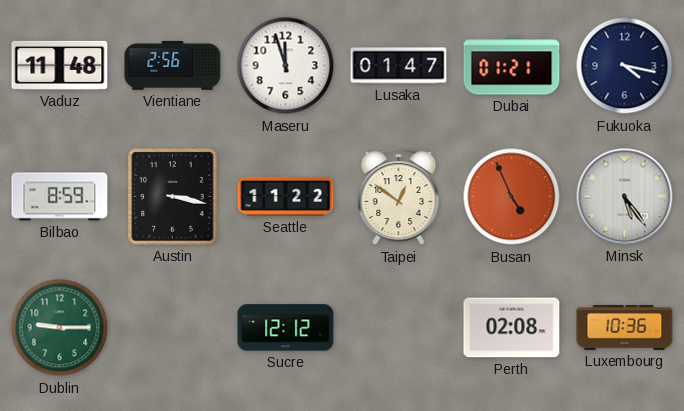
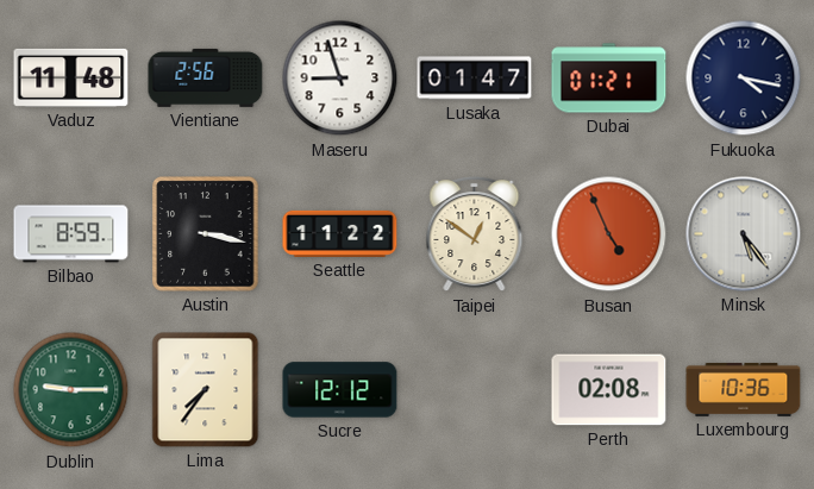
Maseru: 11:57 -> 8:57
Lima: none -> 7:36
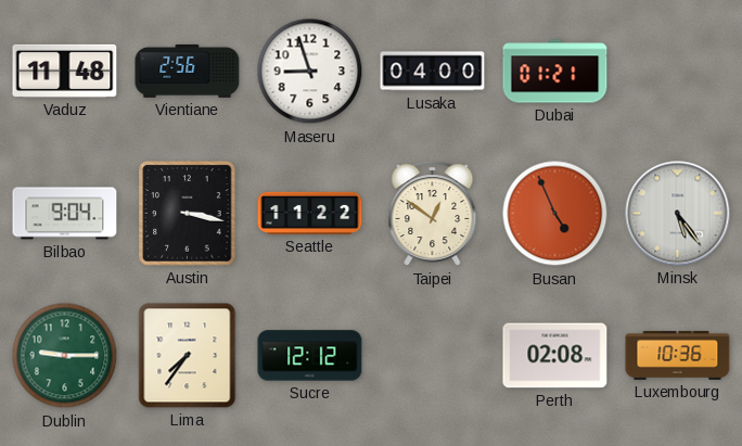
Lusaka: 01:47 -> 04:00
Fukuoka: 4:17 -> none
Bilbao: 8:59 -> 9:04
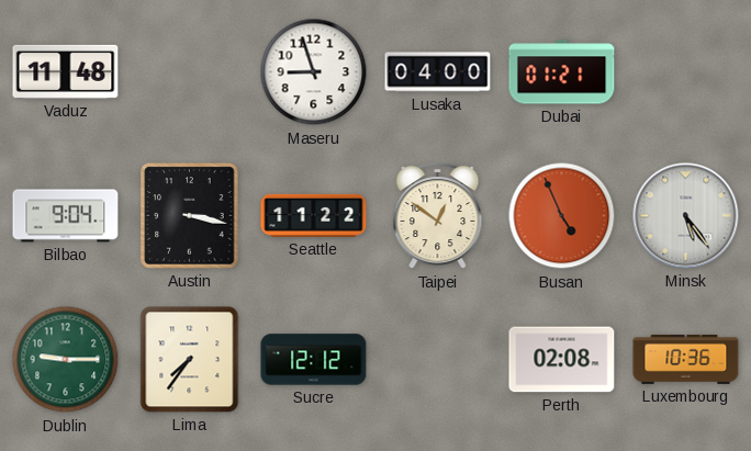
Vientiane: 2:56 -> none
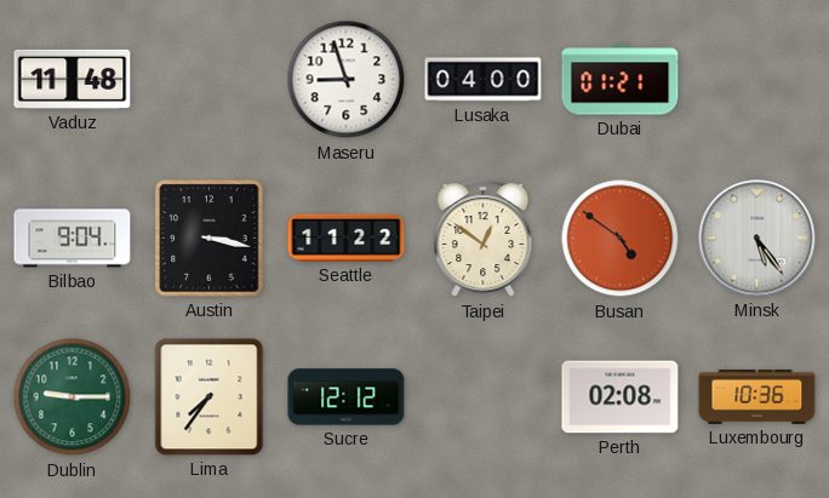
Busan: 4:56 -> 4:51
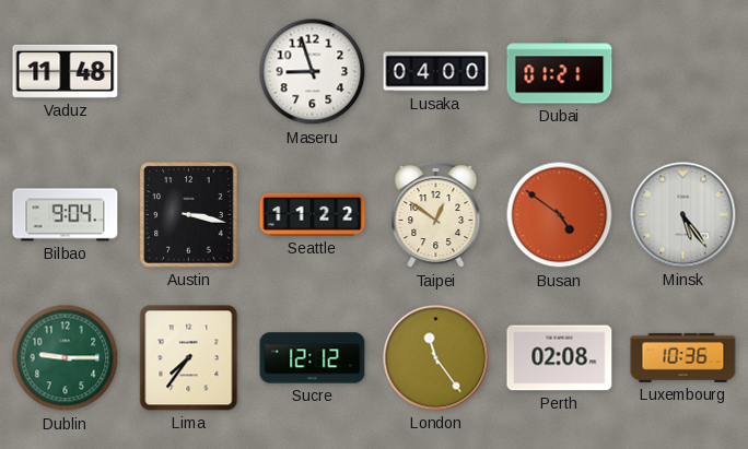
London: none -> 11:24
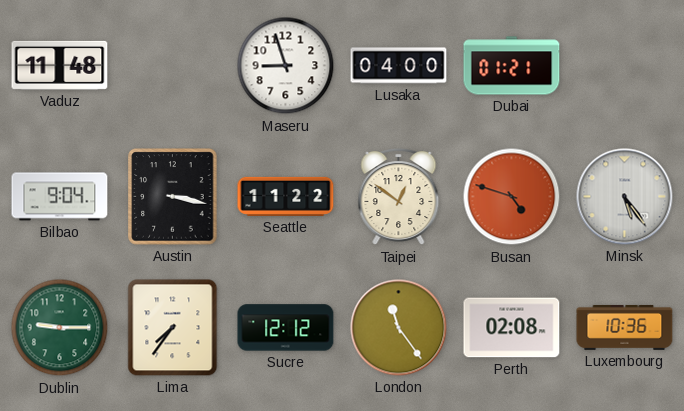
Busan: 4:51 -> 4:48
